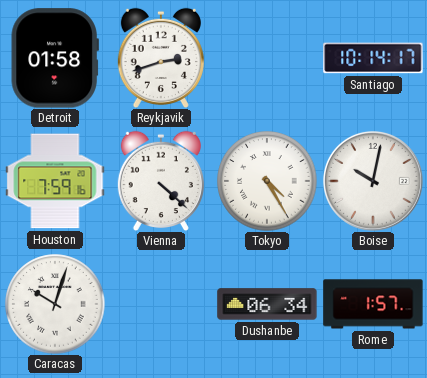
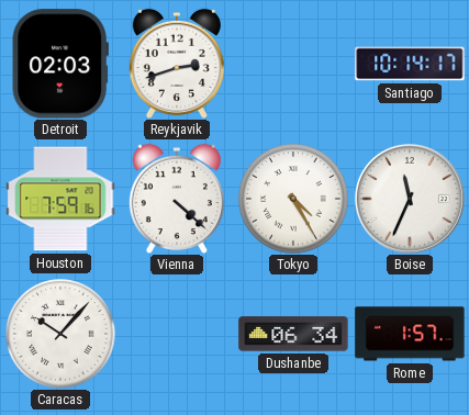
Detroit: 01:58 -> 02:03
Boise: 10:02 -> 11:34
Caracas: 10:03 -> 10:07
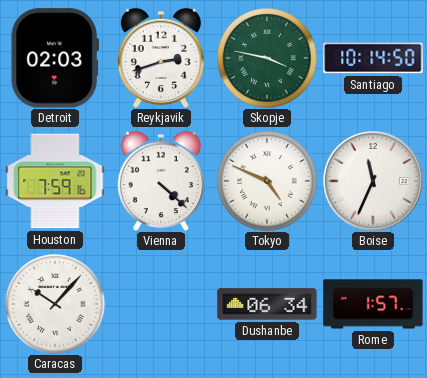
Skopje: none -> 3:47
Santiago: 10:14:17 -> 10:14:50
Tokyo: 4:25 -> 4:49
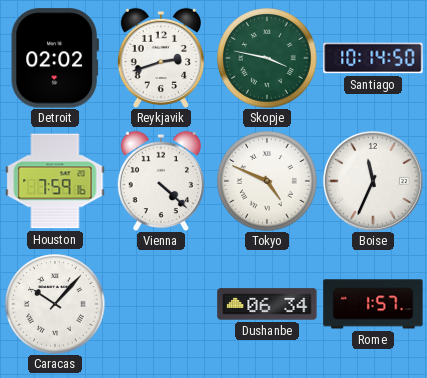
Detroit: 02:03 -> 02:02
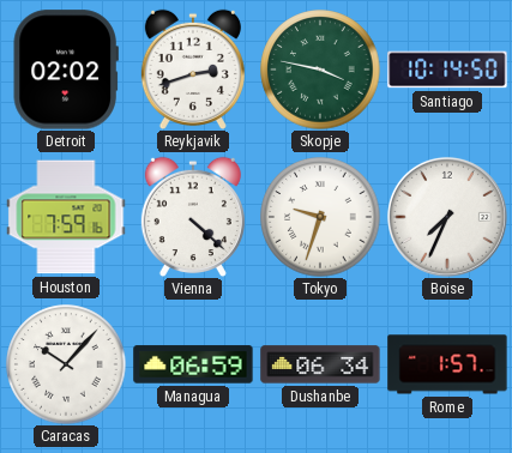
Tokyo: 4:49 -> 9:33
Boise: 11:34 -> 7:34
Managua: none -> 06:59
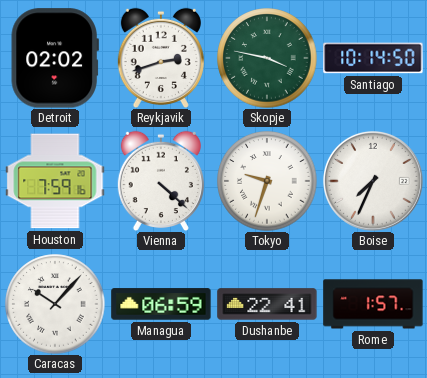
Dushanbe: 06:34 -> 22:41
